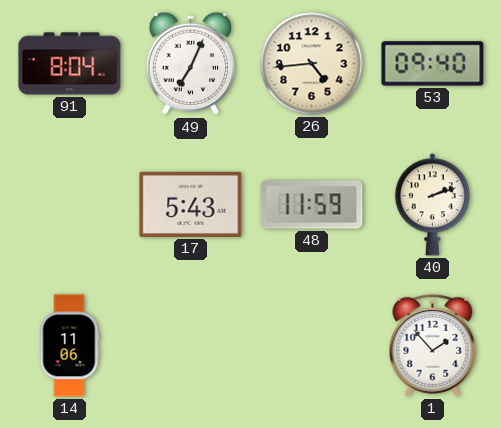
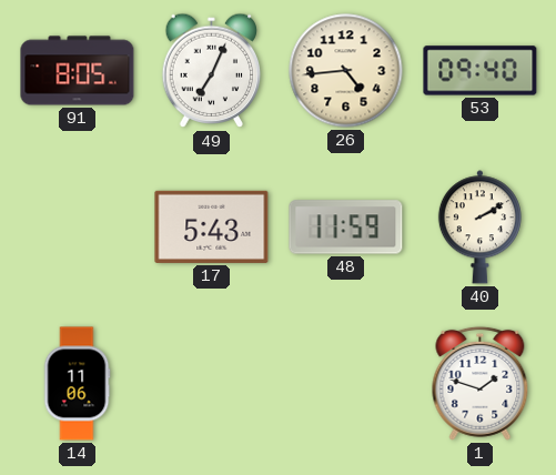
91: 8:04 -> 8:05
40: 2:12 -> 2:10
1: 1:53 -> 1:48
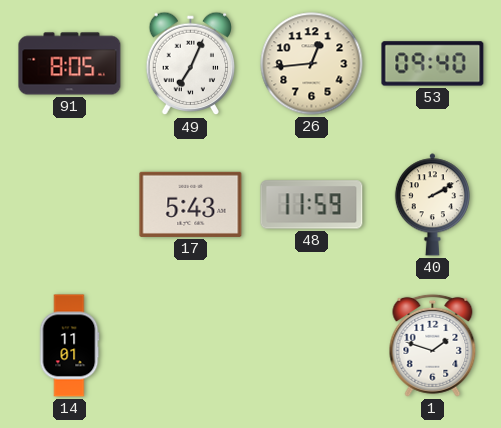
26: 4:44 -> 12:44
14: 11:06 -> 11:01
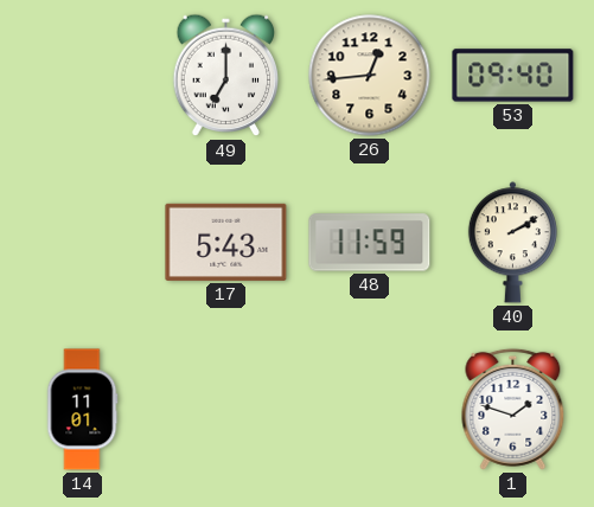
91: 8:05 -> none
49: 7:04 -> 7:00
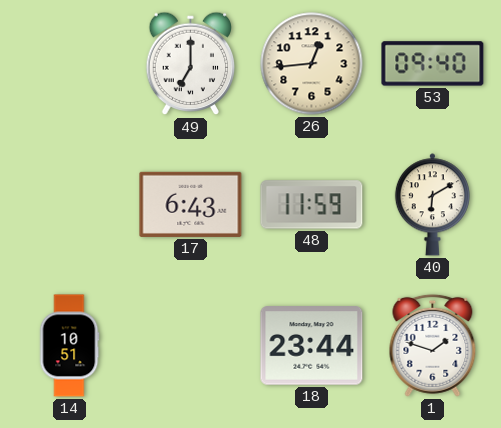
17: 5:43 -> 6:43
40: 2:10 -> 6:10
14: 11:01 -> 10:51
18: none -> 23:44
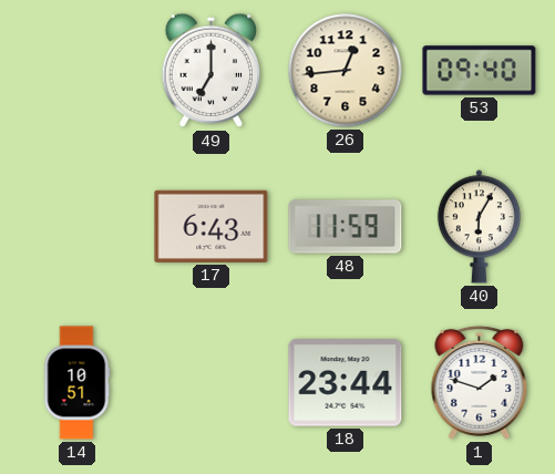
40: 6:10 -> 6:05
